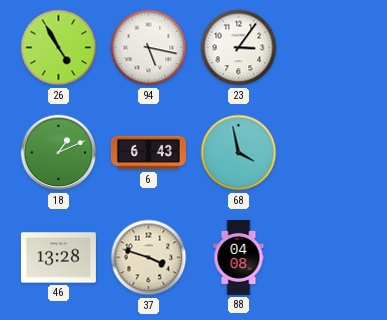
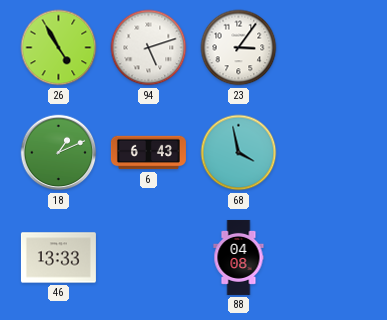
94: 5:17 -> 5:12
46: 13:28 -> 13:33
37: 3:48 -> none
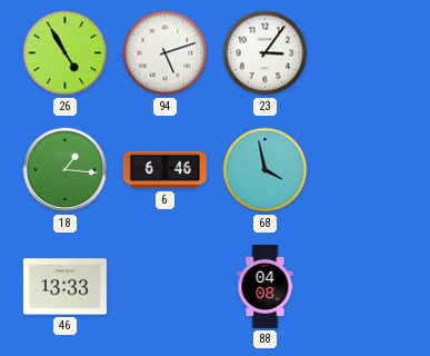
18: 1:11 -> 1:16
6: 6:43 -> 6:46
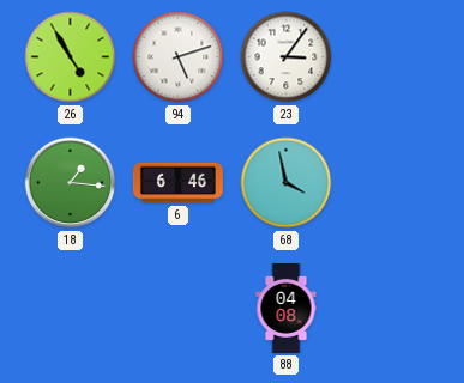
46: 13:33 -> none
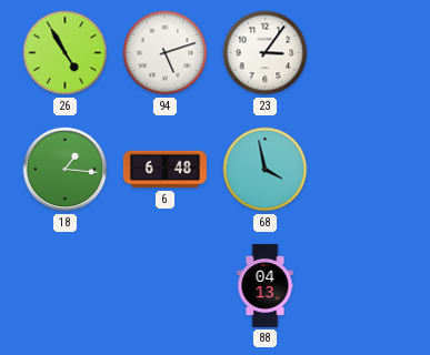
6: 6:46 -> 6:48
88: 04:08 -> 04:13
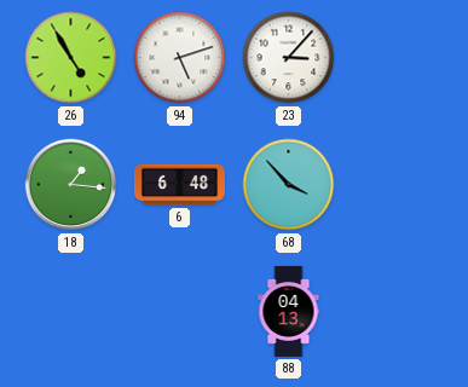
23: 3:06 -> 3:07
68: 3:58 -> 3:53
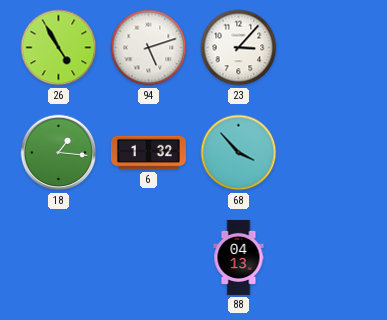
6: 6:48 -> 1:32
